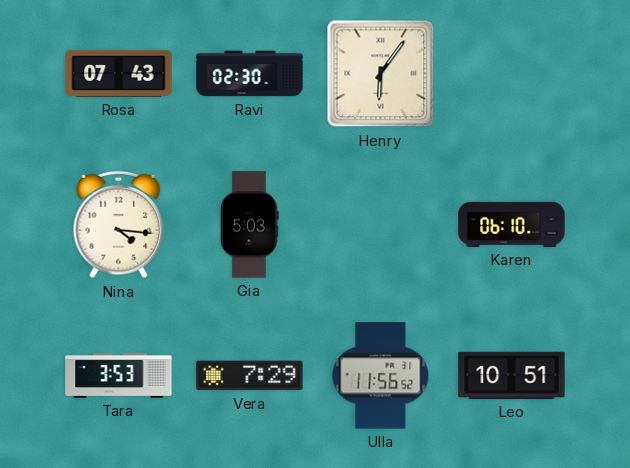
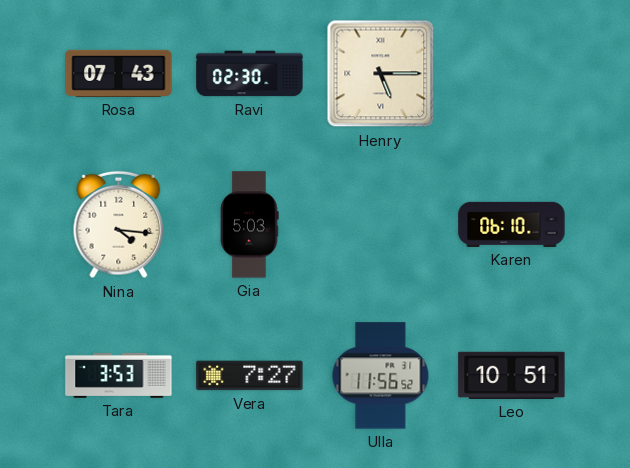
Henry: 6:06 -> 5:15
Vera: 7:29 -> 7:27
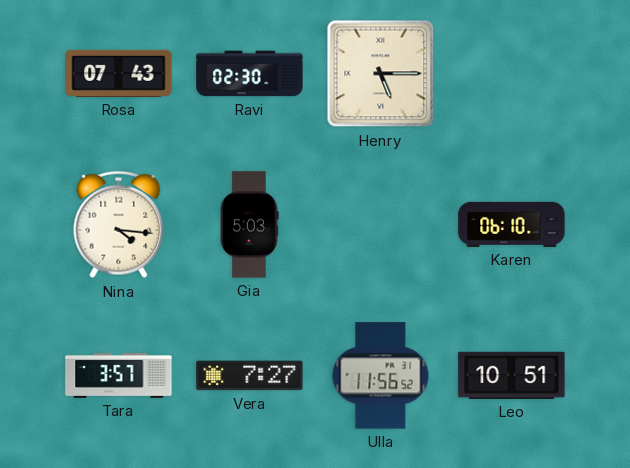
Tara: 3:53 -> 3:57
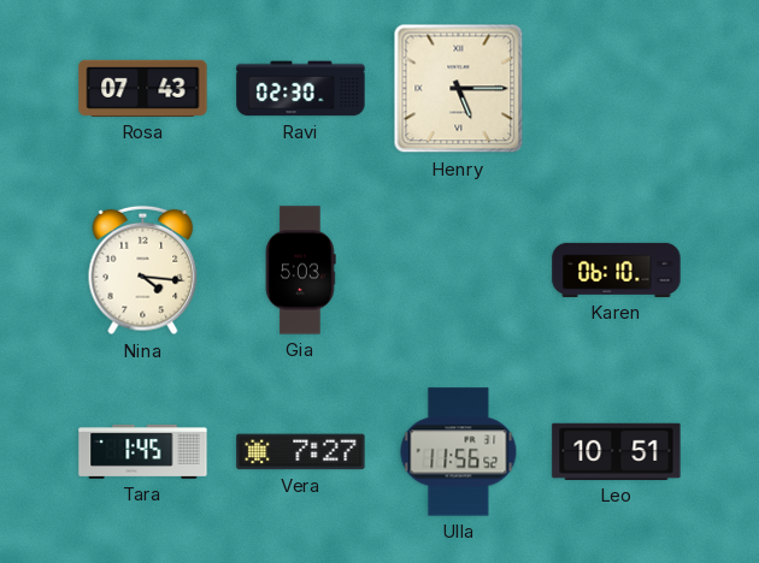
Tara: 3:57 -> 1:45
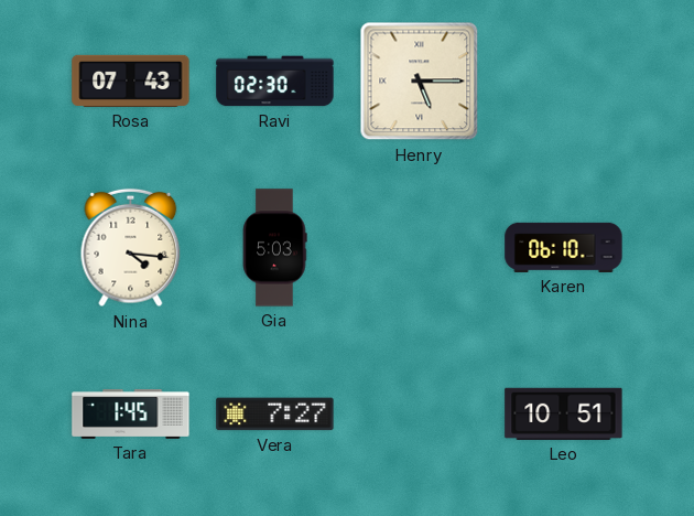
Ulla: 11:56 -> none
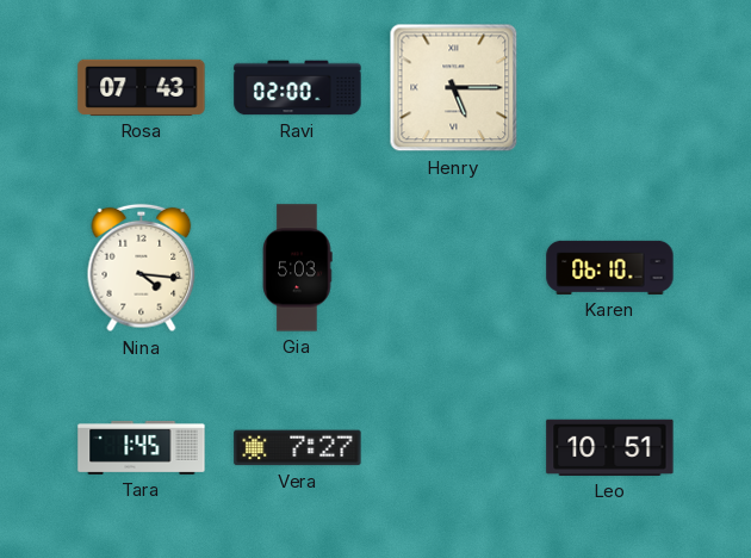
Ravi: 02:30 -> 02:00
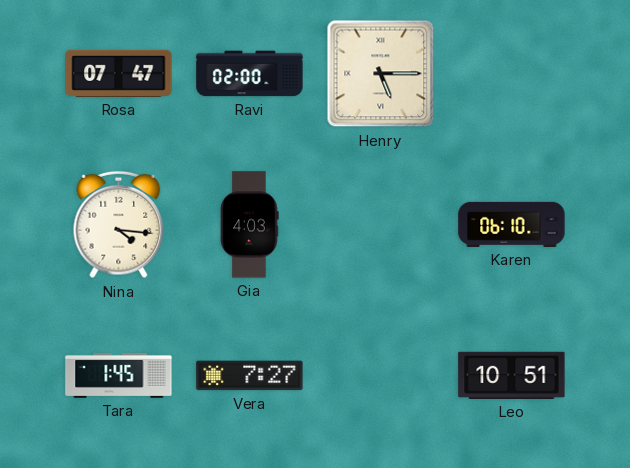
Rosa: 07:43 -> 07:47
Gia: 5:03 -> 4:03
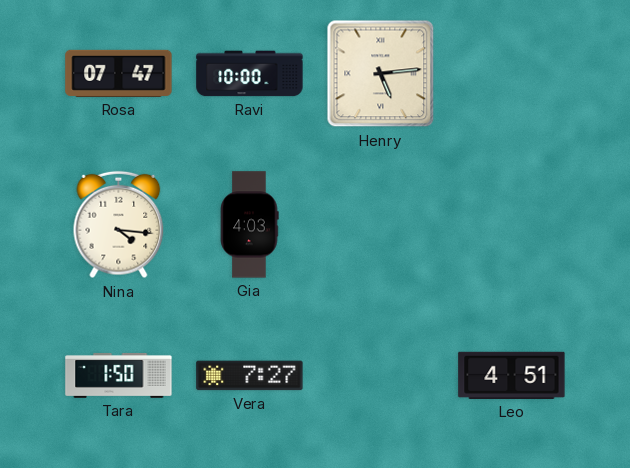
Ravi: 02:00 -> 10:00
Henry: 5:15 -> 5:14
Karen: 06:10 -> none
Tara: 1:45 -> 1:50
Leo: 10:51 -> 4:51
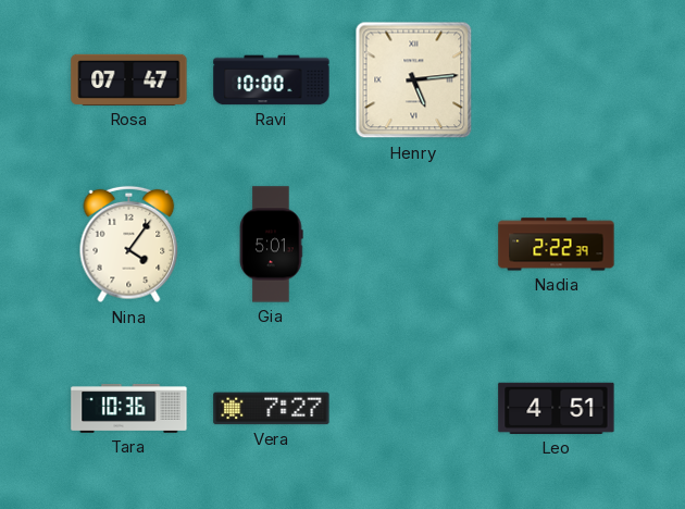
Nina: 4:16 -> 4:06
Gia: 4:03 -> 5:01
Nadia: none -> 2:22
Tara: 1:50 -> 10:36
